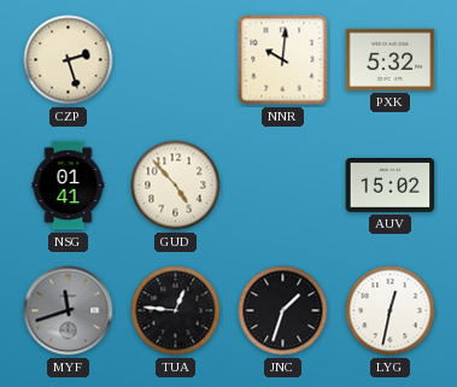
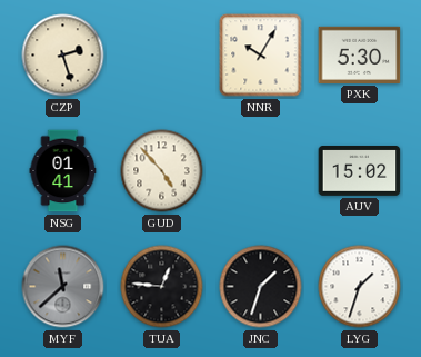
NNR: 10:01 -> 10:05
PXK: 5:32 -> 5:30
MYF: 11:42 -> 11:38
LYG: 12:32 -> 1:33
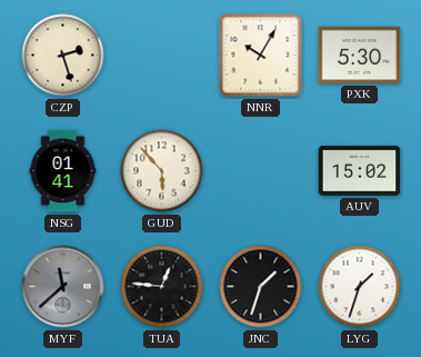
GUD: 4:53 -> 5:53
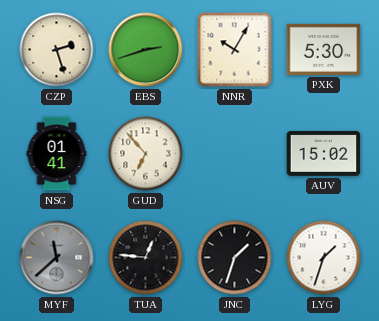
EBS: none -> 2:42
GUD: 5:53 -> 6:53
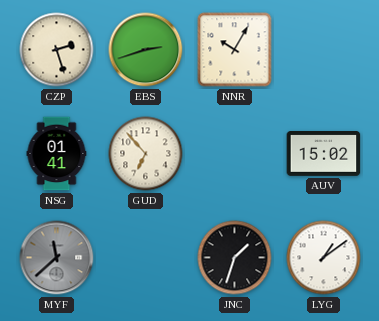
PXK: 5:30 -> none
TUA: 12:46 -> none
LYG: 1:33 -> 1:09
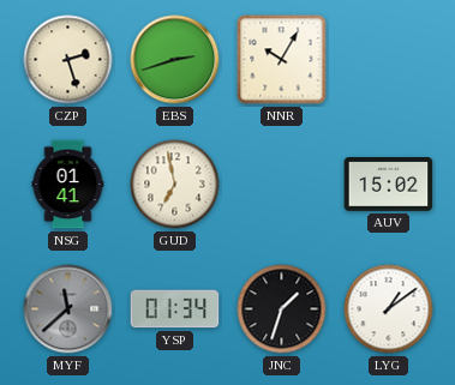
GUD: 6:53 -> 6:58
YSP: none -> 01:34
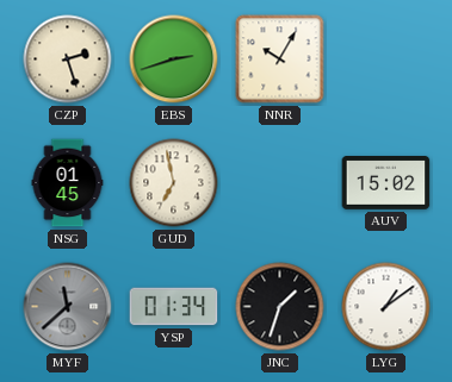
NSG: 01:41 -> 01:45
